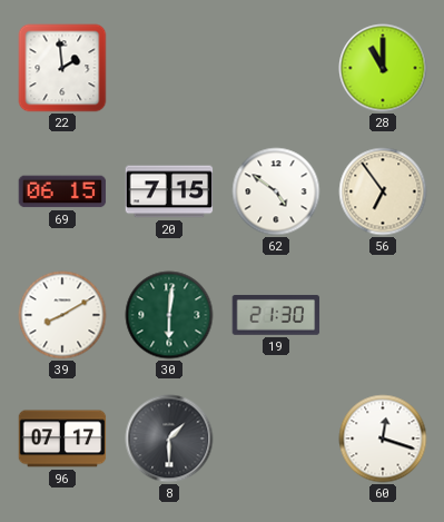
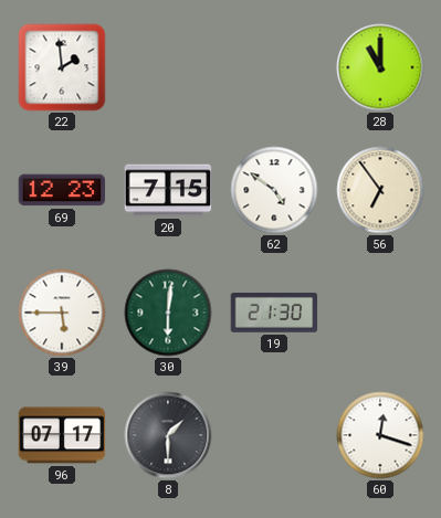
69: 06:15 -> 12:23
39: 8:10 -> 5:45
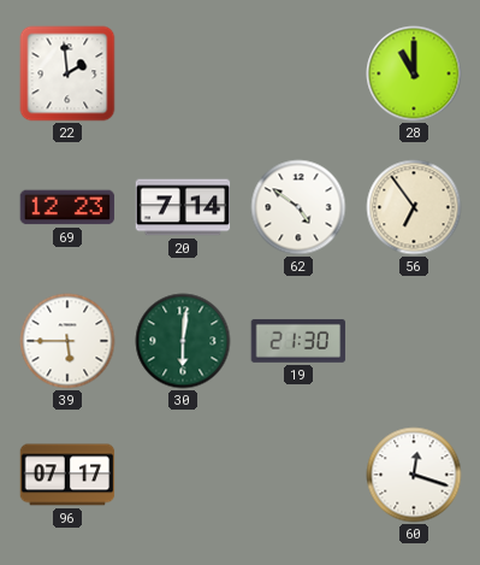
20: 7:15 -> 7:14
8: 1:30 -> none
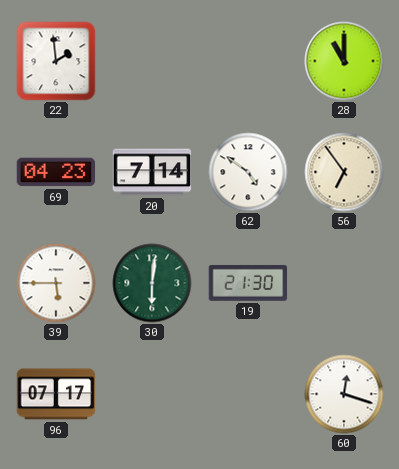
69: 12:23 -> 04:23
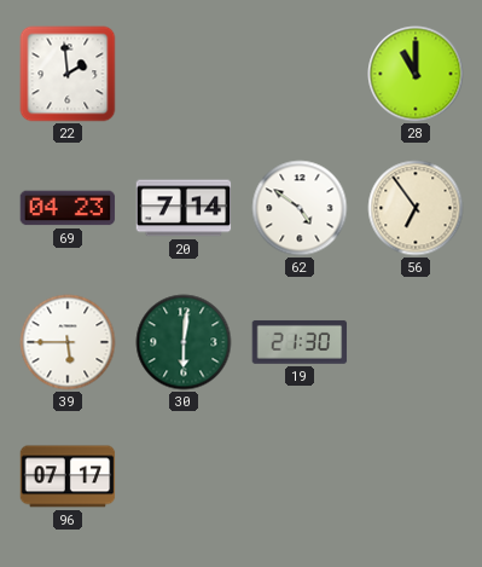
60: 12:18 -> none
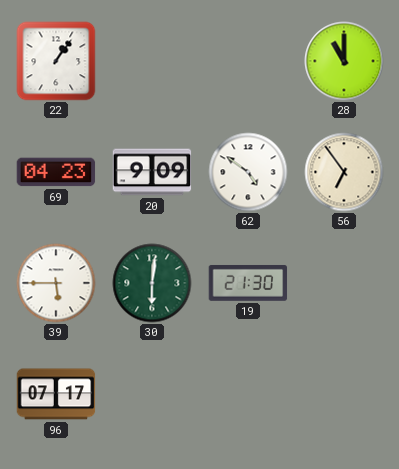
22: 1:59 -> 1:06
20: 7:14 -> 9:09
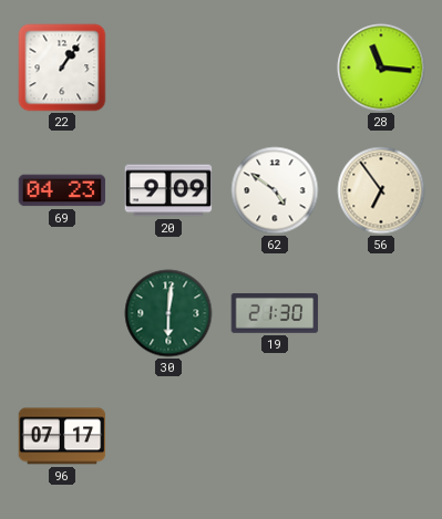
28: 11:00 -> 11:16
39: 5:45 -> none
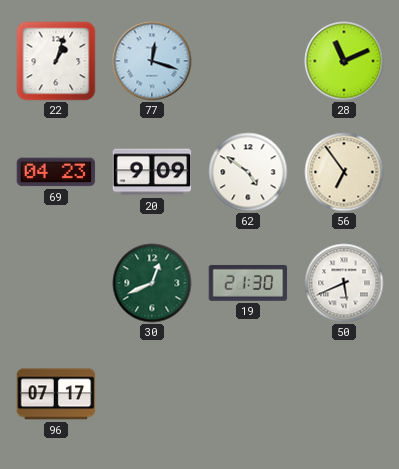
22: 1:06 -> 1:03
77: none -> 12:18
28: 11:16 -> 11:11
30: 6:01 -> 12:41
50: none -> 5:41
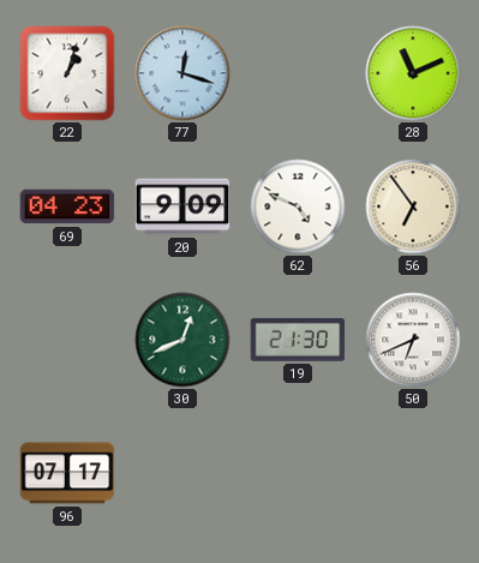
62: 4:51 -> 4:49
50: 5:41 -> 6:41
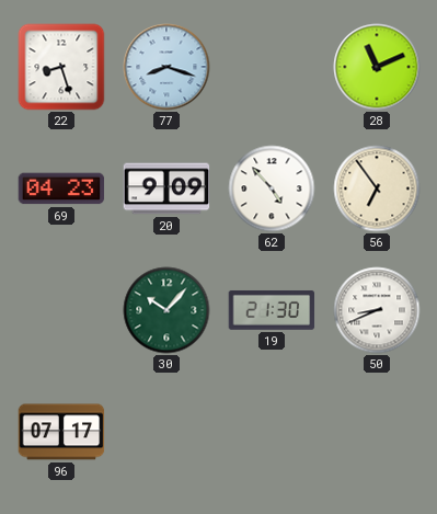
22: 1:03 -> 8:27
77: 12:18 -> 8:18
62: 4:49 -> 4:53
30: 12:41 -> 10:07
50: 6:41 -> 8:41
